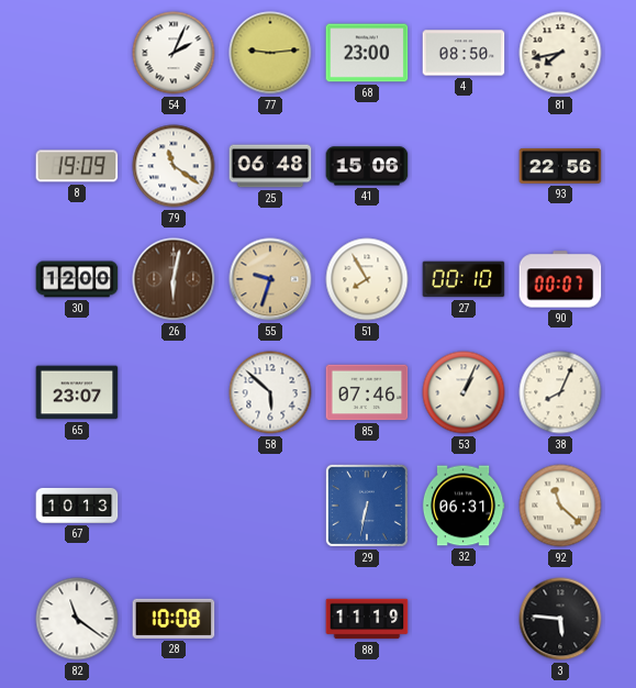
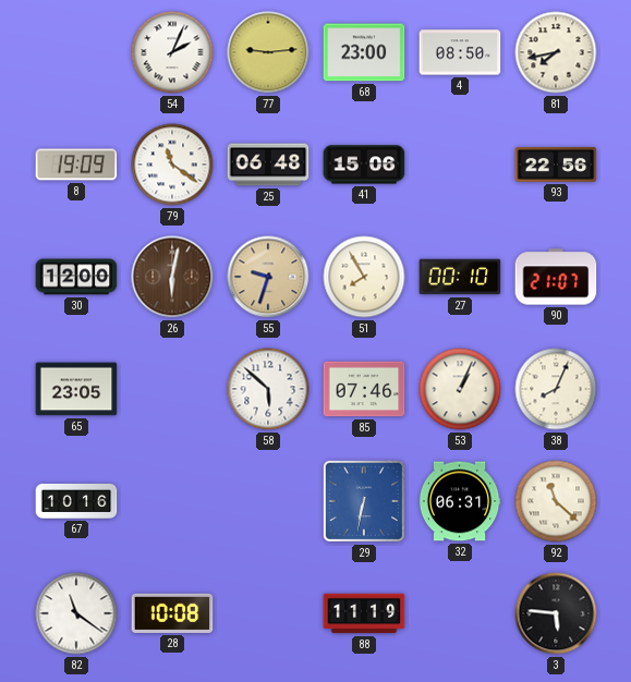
90: 00:07 -> 21:07
65: 23:07 -> 23:05
67: 10:13 -> 10:16
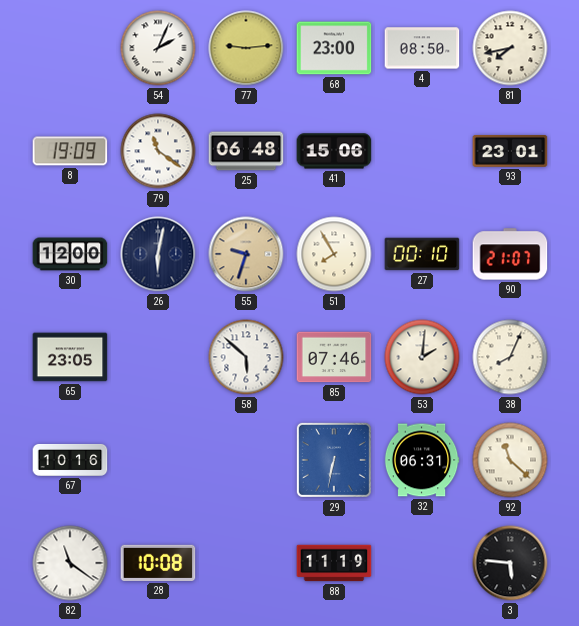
93: 22:56 -> 23:01
26 dial: brown -> navy
53: 1:04 -> 2:01
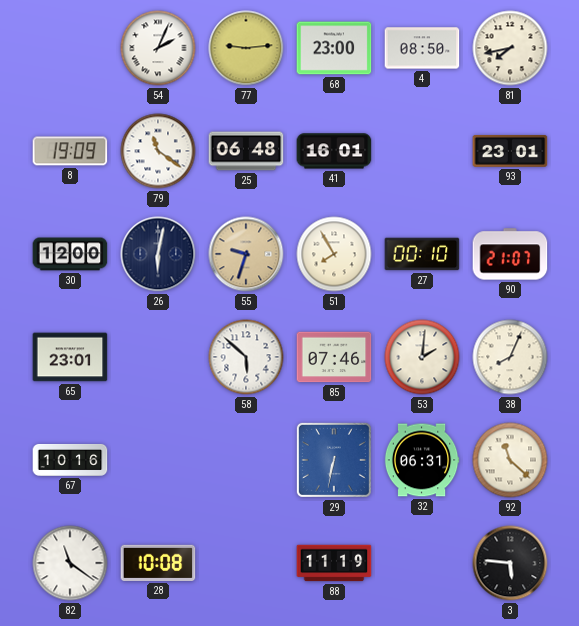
41: 15:06 -> 16:01
65: 23:05 -> 23:01
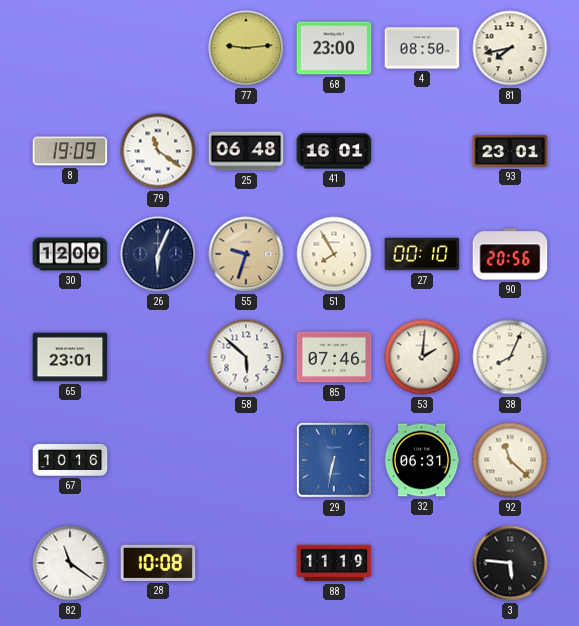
54: 2:04 -> none
26: 6:02 -> 6:04
90: 21:07 -> 20:56
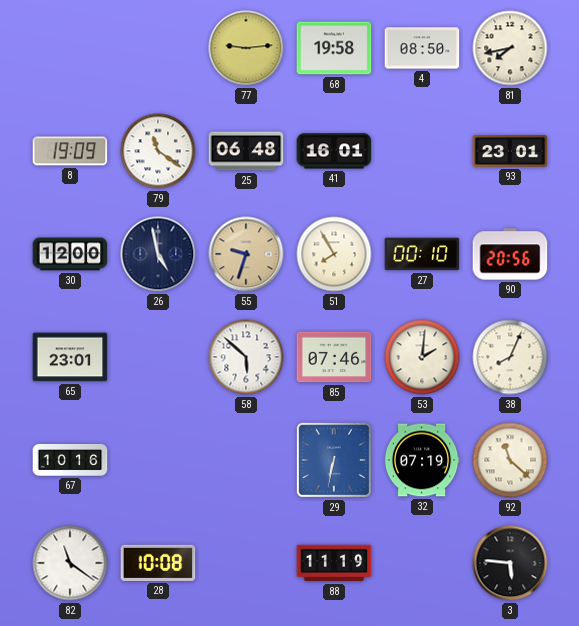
68: 23:00 -> 19:58
26: 6:04 -> 4:58
32: 06:31 -> 07:19
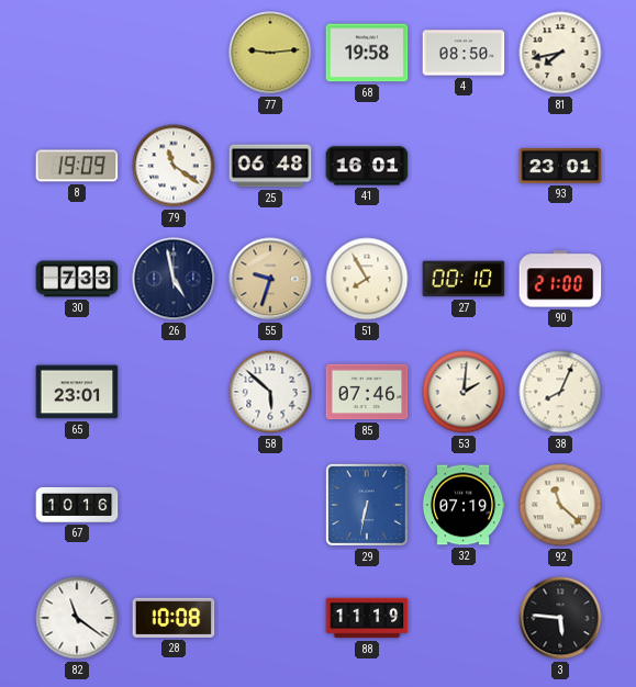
30: 12:00 -> 7:33
90: 20:56 -> 21:00
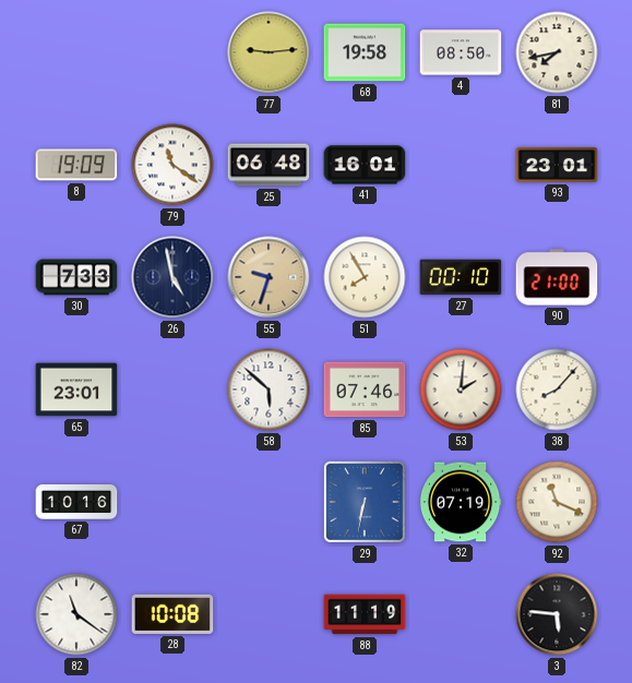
38: 8:04 -> 8:07
92: 11:22 -> 11:19
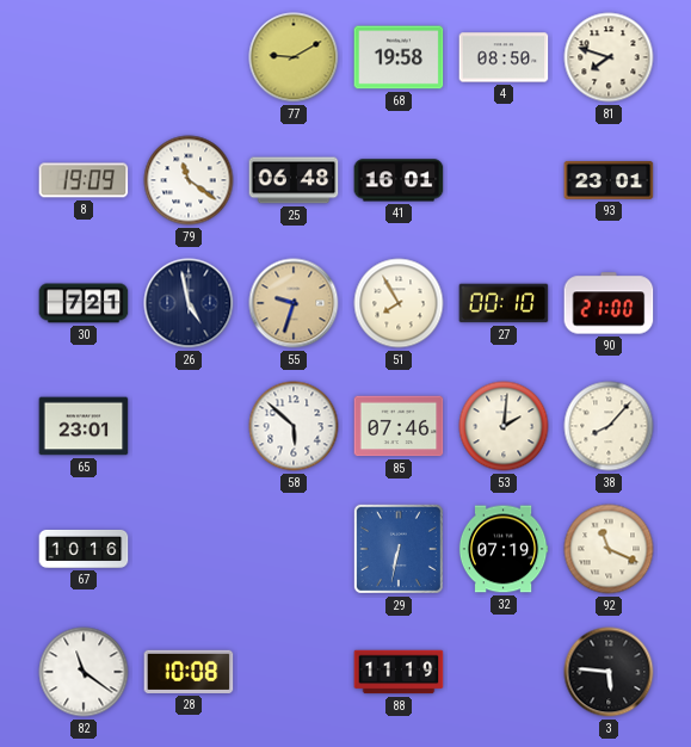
77: 9:14 -> 9:10
81: 7:43 -> 7:48
30: 7:33 -> 7:21
